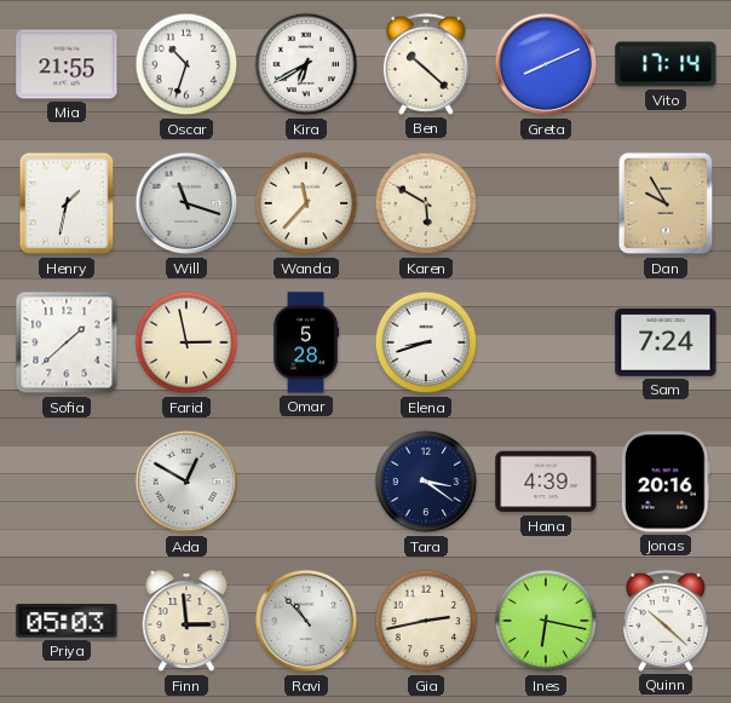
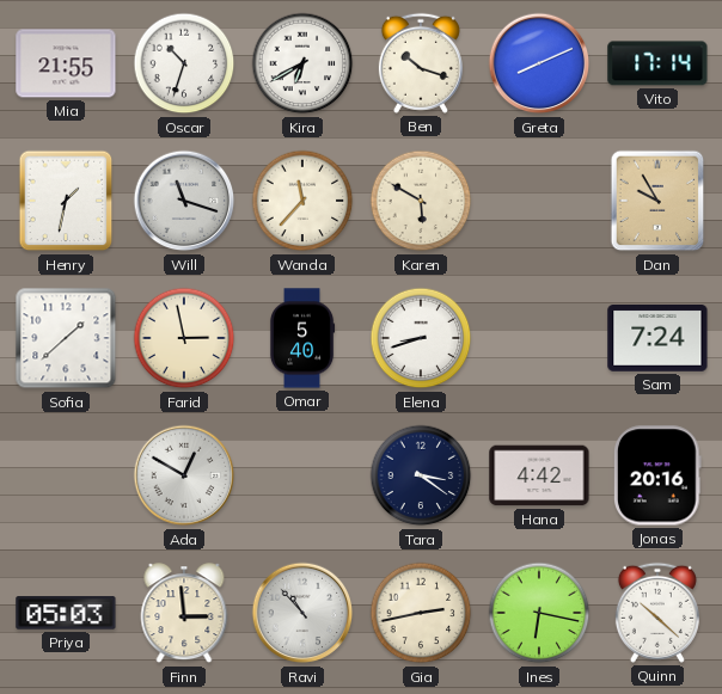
Ben: 10:22 -> 10:18
Omar: 5:28 -> 5:40
Hana: 4:39 -> 4:42
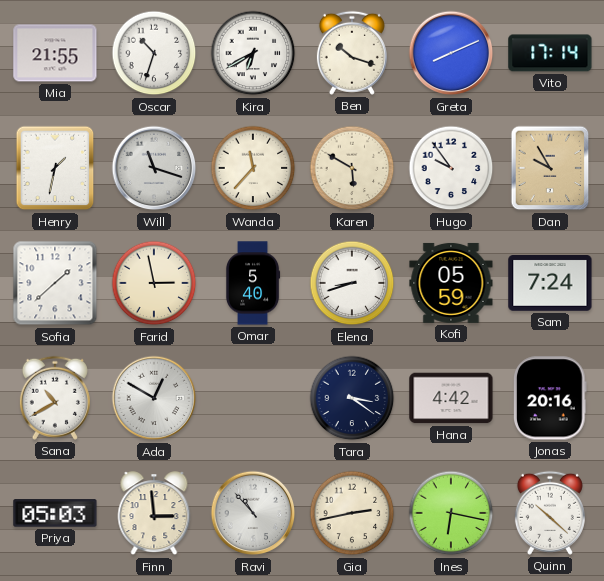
Hugo: none -> 9:54
Kofi: none -> 05:59
Sana: none -> 10:40
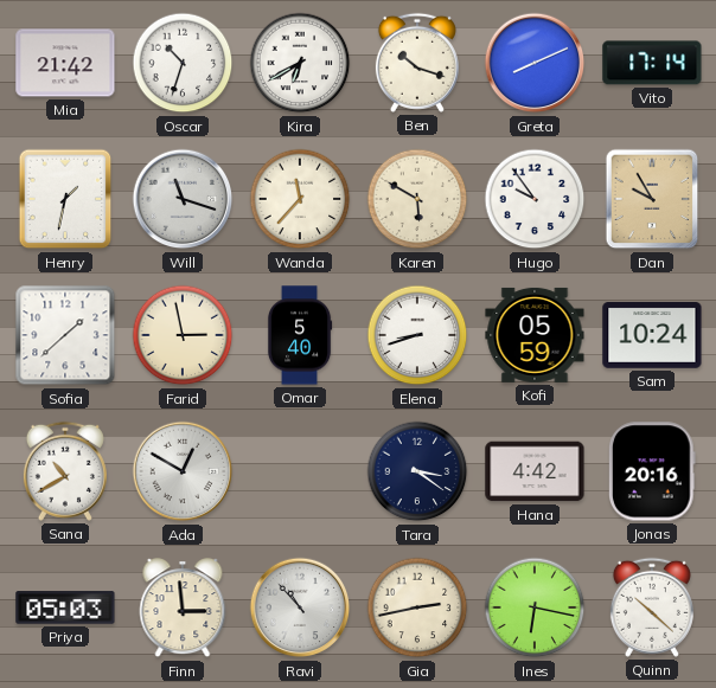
Mia: 21:55 -> 21:42
Sam: 7:24 -> 10:24
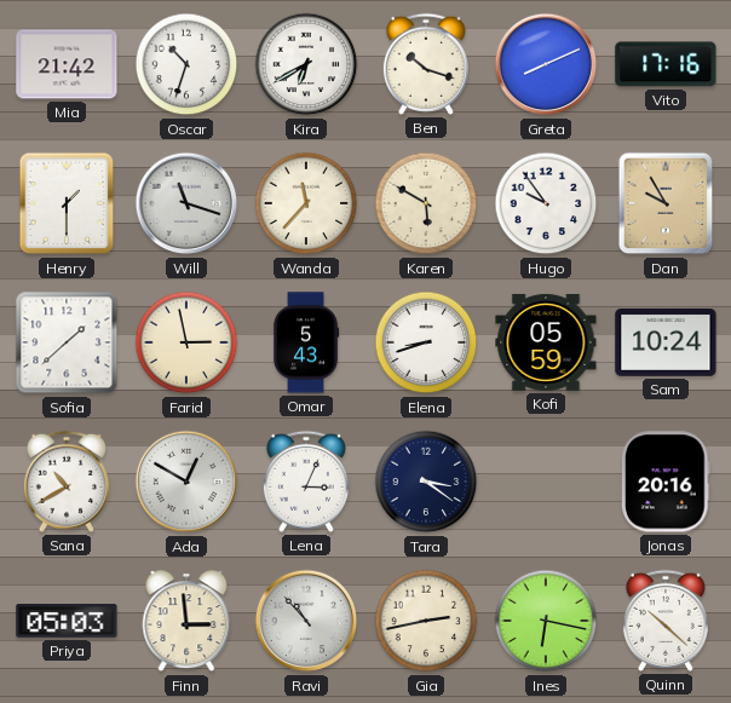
Vito: 17:14 -> 17:16
Henry: 1:32 -> 1:30
Omar: 5:40 -> 5:43
Lena: none -> 3:04
Hana: 4:42 -> none
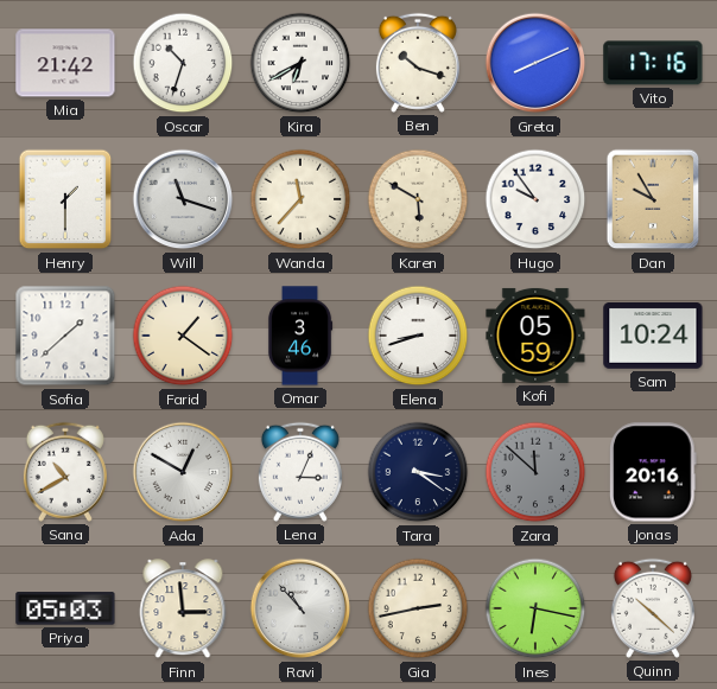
Farid: 2:58 -> 1:21
Omar: 5:43 -> 3:46
Zara: none -> 11:52
